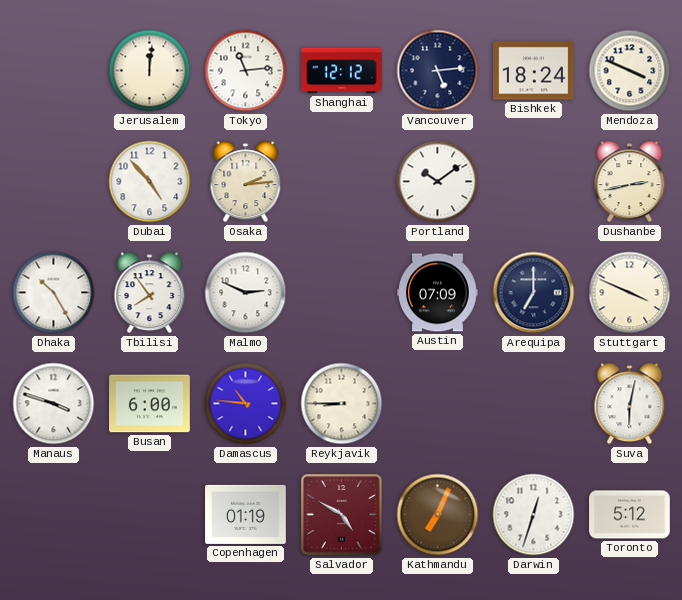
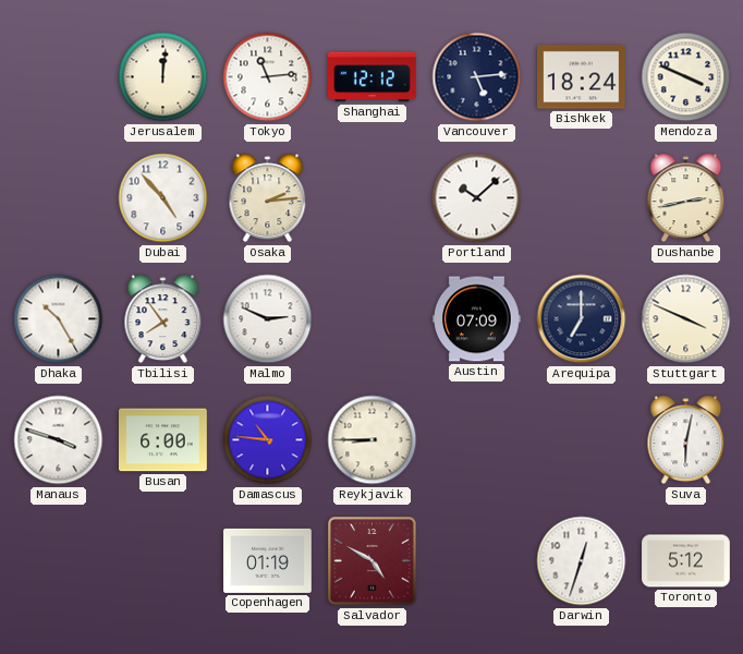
Portland: 10:09 -> 10:08
Kathmandu: 7:04 -> none
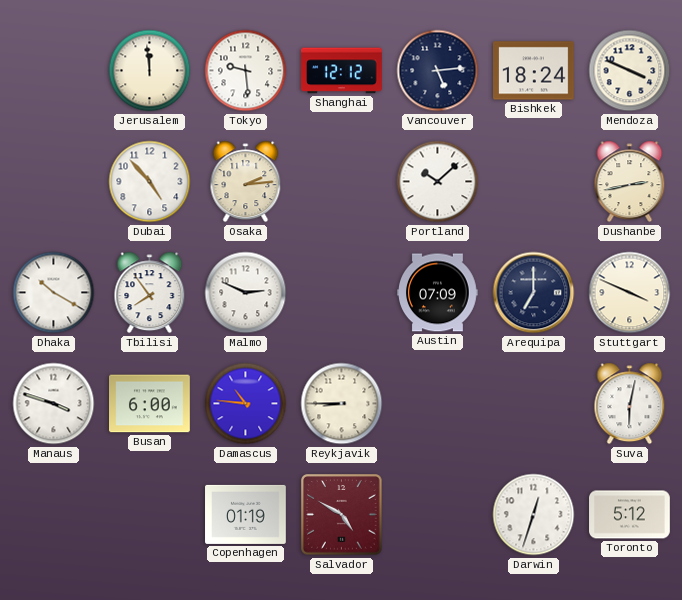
Jerusalem: 12:01 -> 11:59
Tokyo: 11:14 -> 9:29
Dhaka: 10:25 -> 10:20
